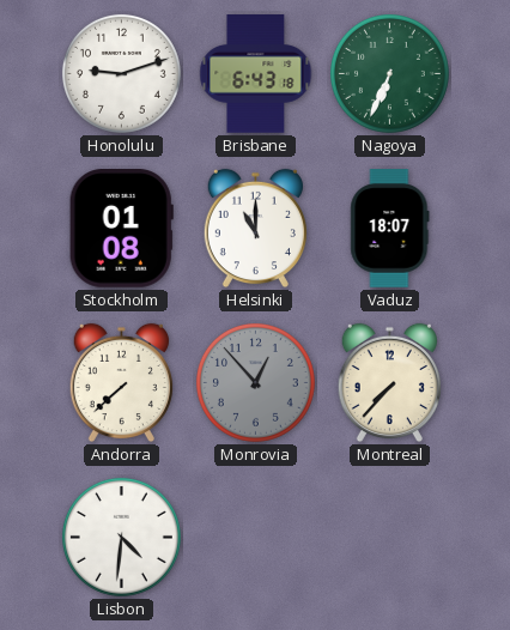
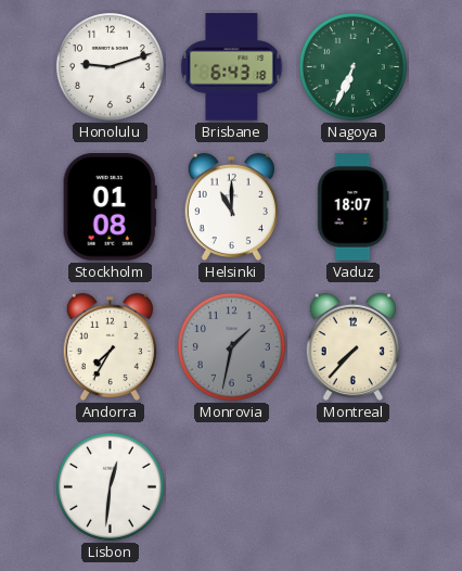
Andorra: 7:38 -> 7:35
Monrovia: 12:53 -> 1:32
Lisbon: 4:31 -> 12:31
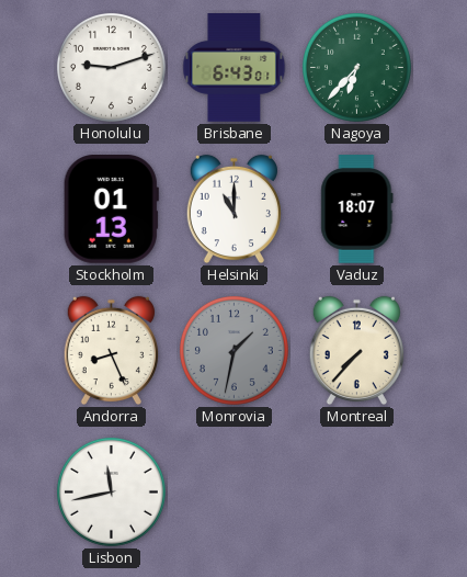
Brisbane: 6:43:18 -> 6:43:01
Nagoya: 6:34 -> 6:37
Stockholm: 01:08 -> 01:13
Andorra: 7:35 -> 8:26
Lisbon: 12:31 -> 11:43
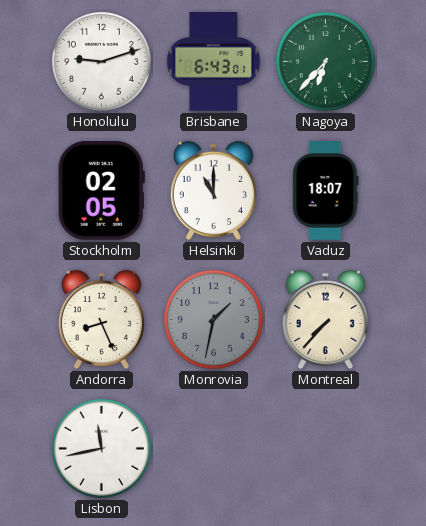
Stockholm: 01:13 -> 02:05
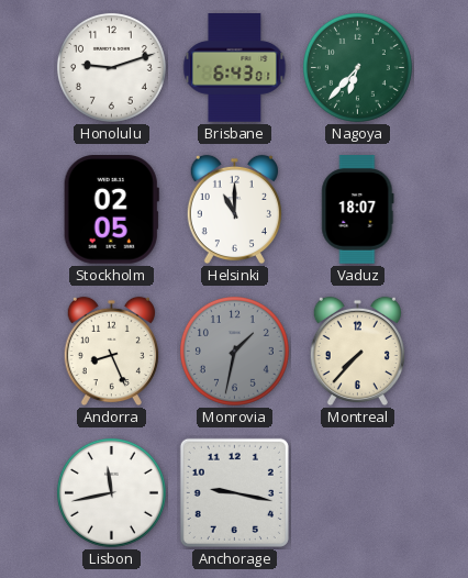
Anchorage: none -> 9:17
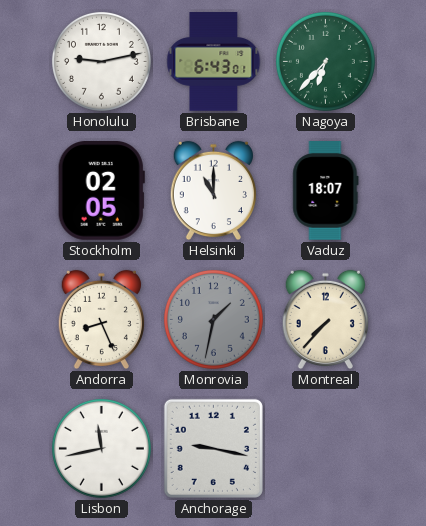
Honolulu: 9:12 -> 9:13
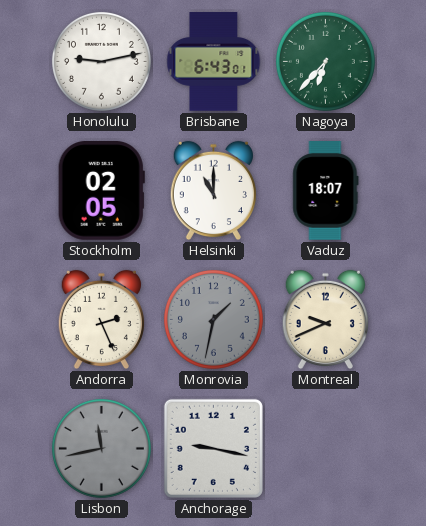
Andorra: 8:26 -> 2:26
Montreal: 7:37 -> 9:41
Lisbon dial: white -> grey
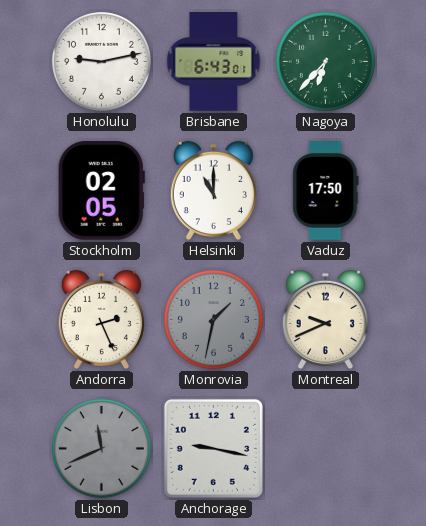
Vaduz: 18:07 -> 17:50
Lisbon: 11:43 -> 11:41
